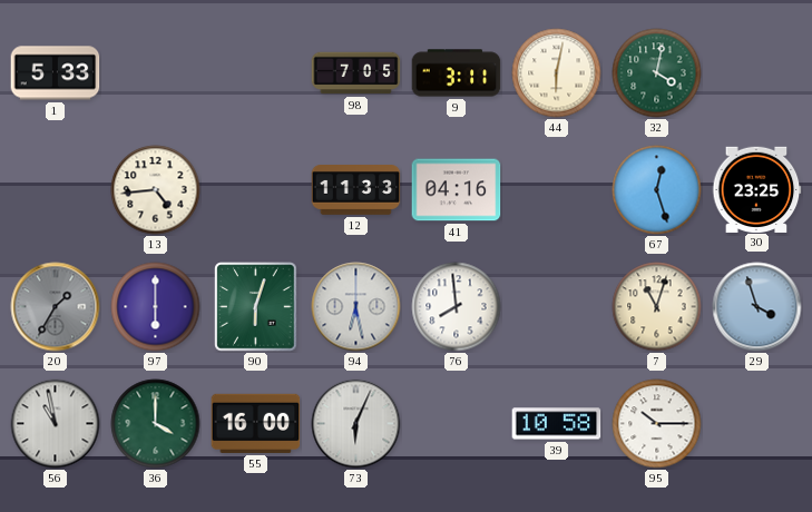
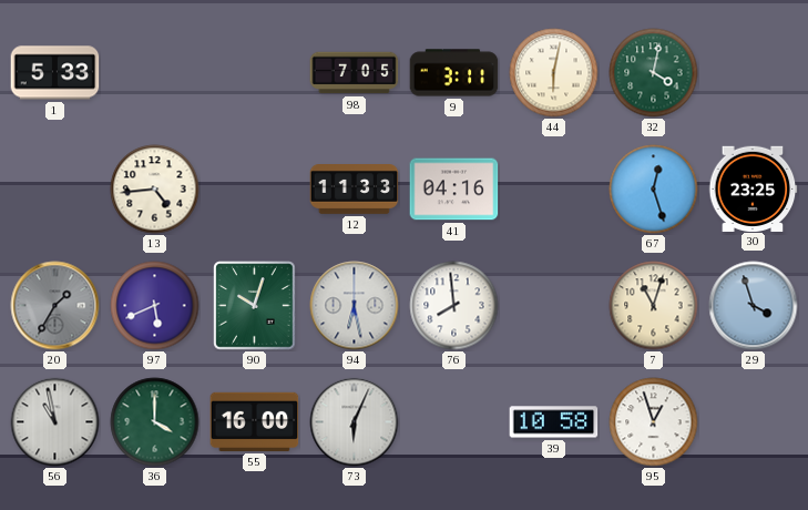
97: 6:00 -> 5:41
90: 6:03 -> 10:03
95: 10:15 -> 12:57
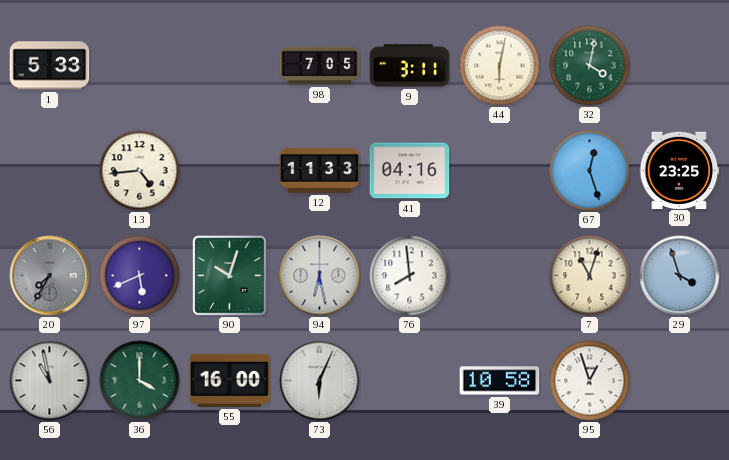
20: 1:35 -> 7:35
